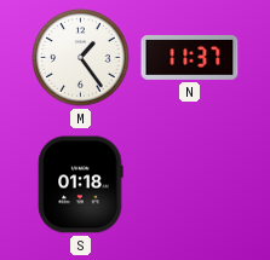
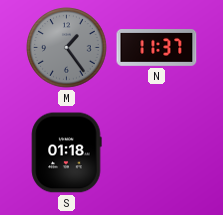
M dial: white -> grey
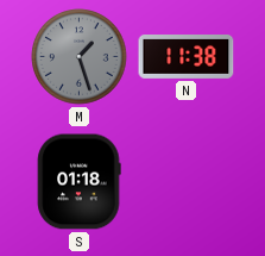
M: 1:24 -> 1:27
N: 11:37 -> 11:38
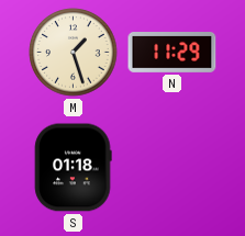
M dial: grey -> cream
N: 11:38 -> 11:29
